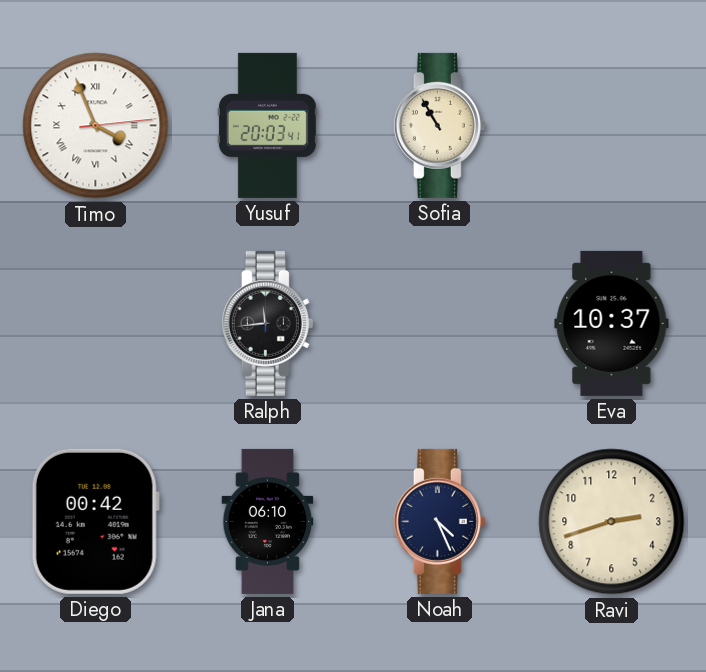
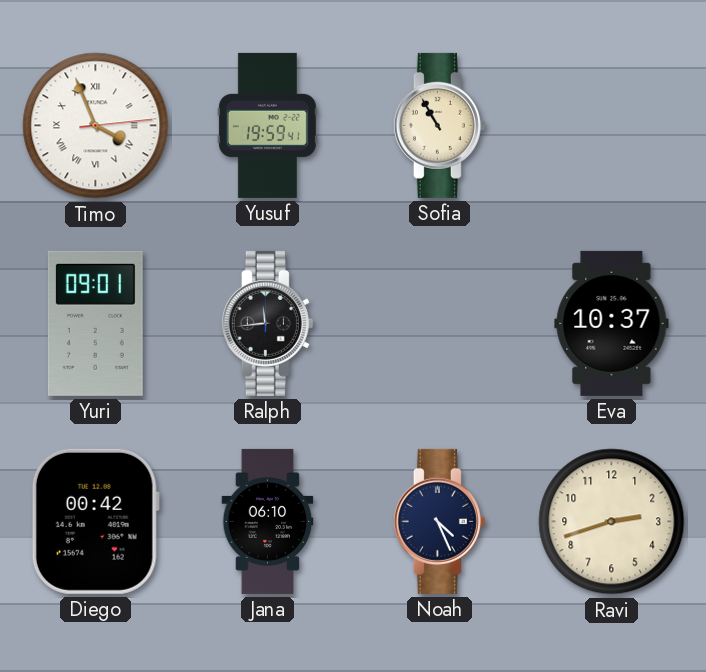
Yusuf: 20:03 -> 19:59
Yuri: none -> 09:01
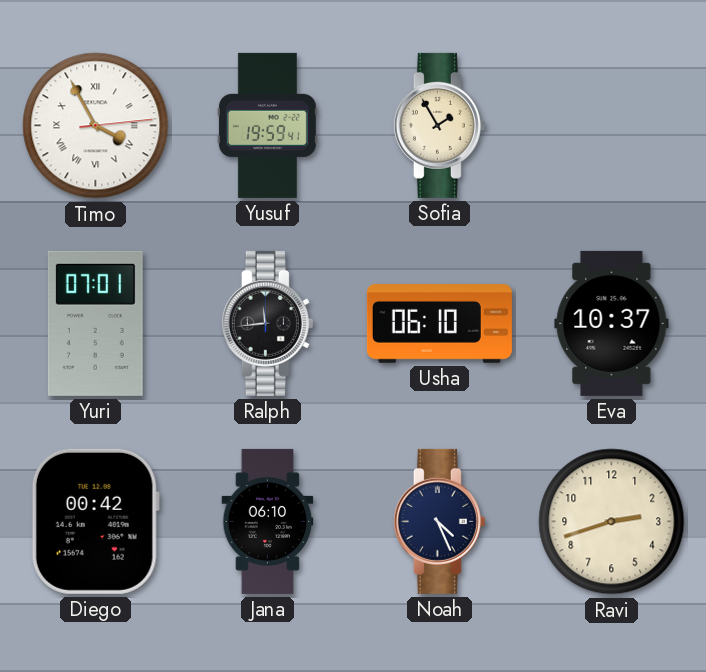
Timo: 3:56 -> 3:55
Sofia: 10:55 -> 1:55
Yuri: 09:01 -> 07:01
Usha: none -> 06:10
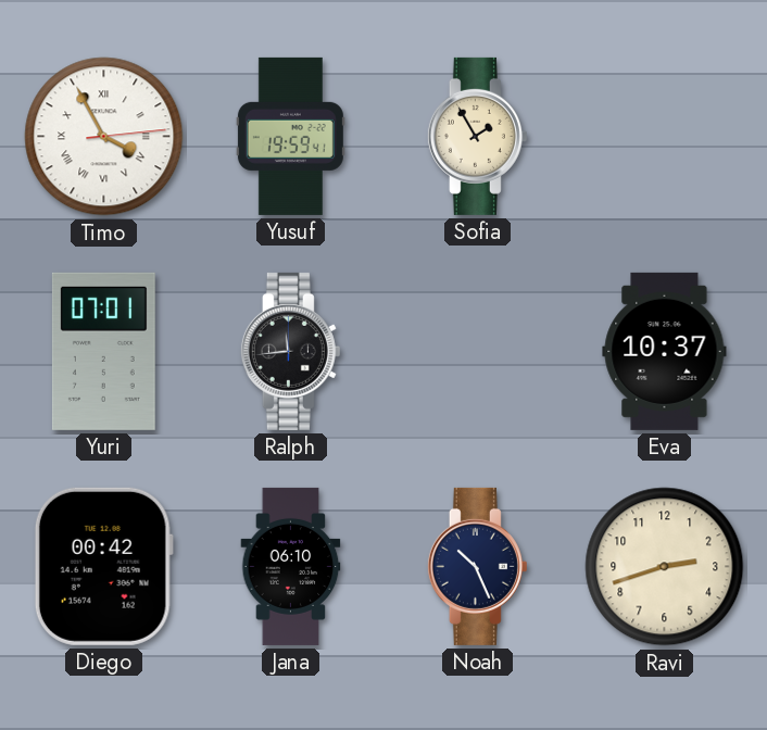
Usha: 06:10 -> none
Noah: 4:26 -> 10:26
